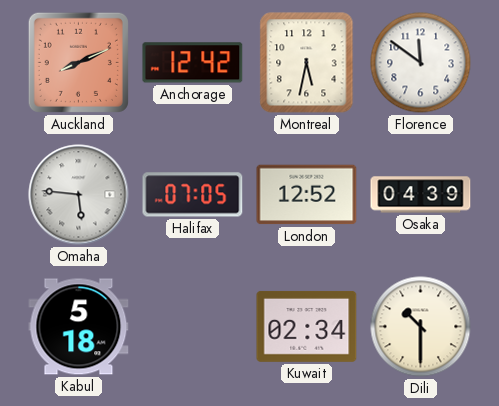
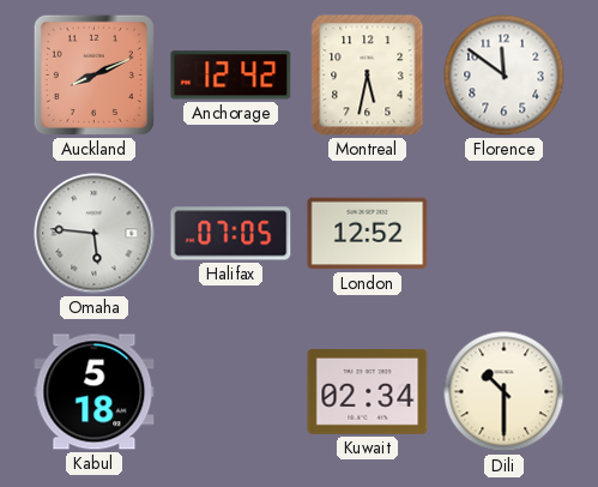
Osaka: 04:39 -> none
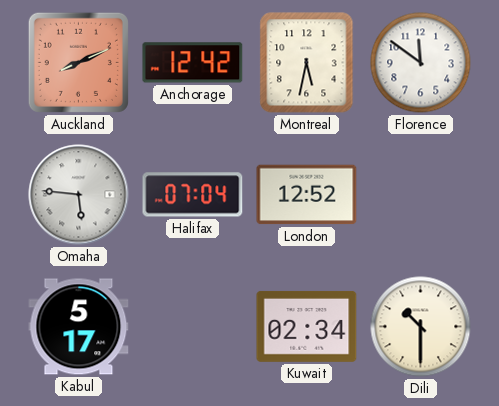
Halifax: 07:05 -> 07:04
Kabul: 5:18 -> 5:17
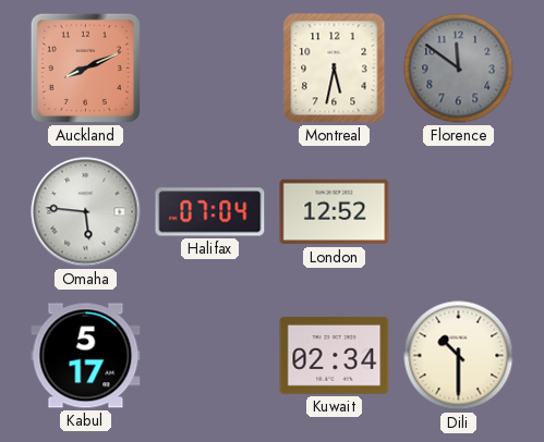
Anchorage: 12:42 -> none
Florence dial: white -> grey
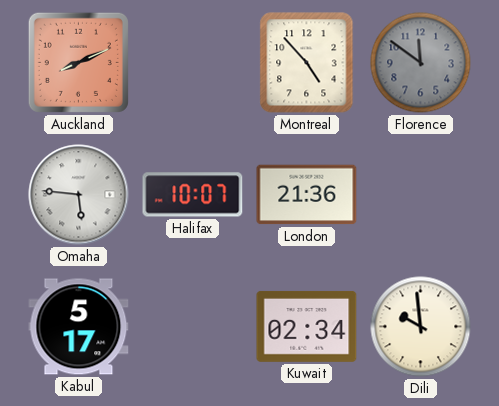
Montreal: 5:32 -> 4:53
Halifax: 07:04 -> 10:07
London: 12:52 -> 21:36
Dili: 10:30 -> 9:59
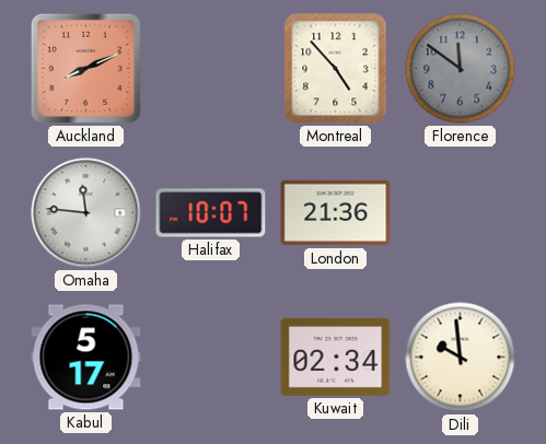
Omaha: 5:46 -> 11:46
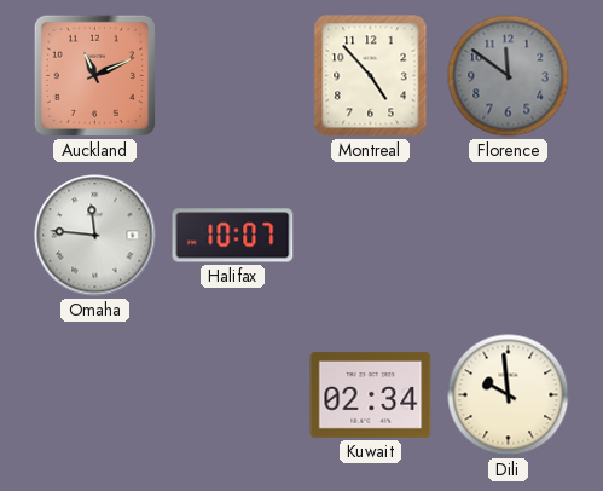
Auckland: 8:11 -> 11:11
London: 21:36 -> none
Kabul: 5:17 -> none
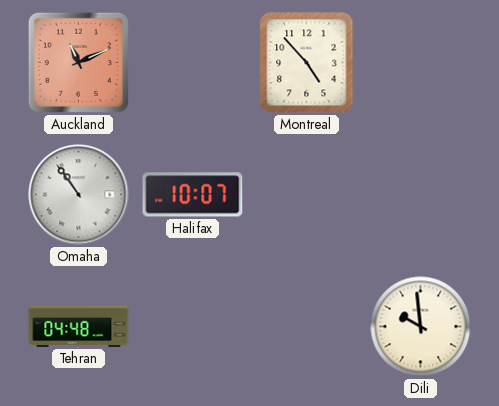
Florence: 11:51 -> none
Omaha: 11:46 -> 10:54
Tehran: none -> 04:48
Kuwait: 02:34 -> none
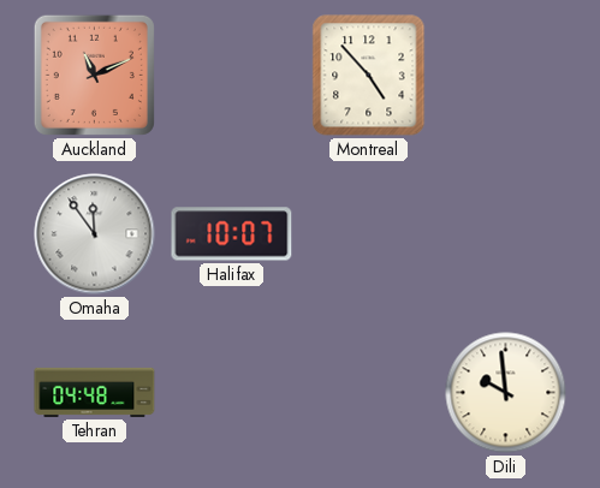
Omaha: 10:54 -> 11:54
